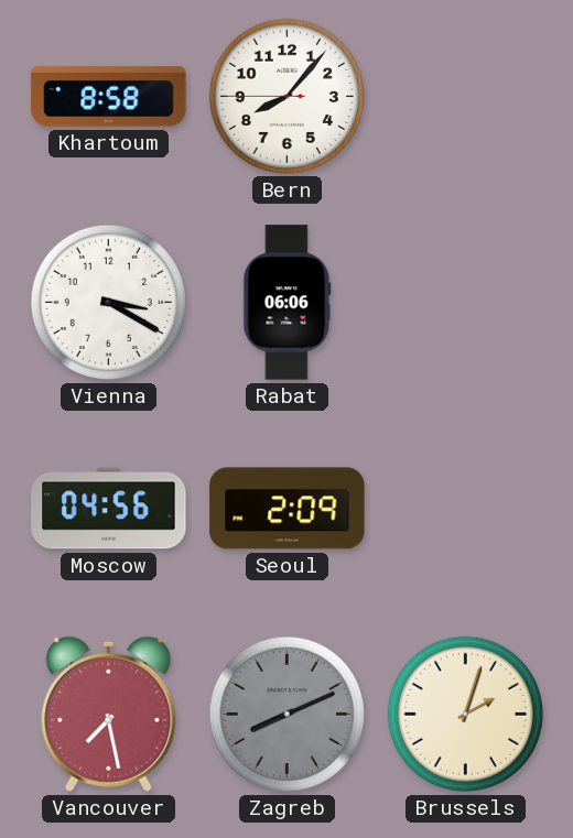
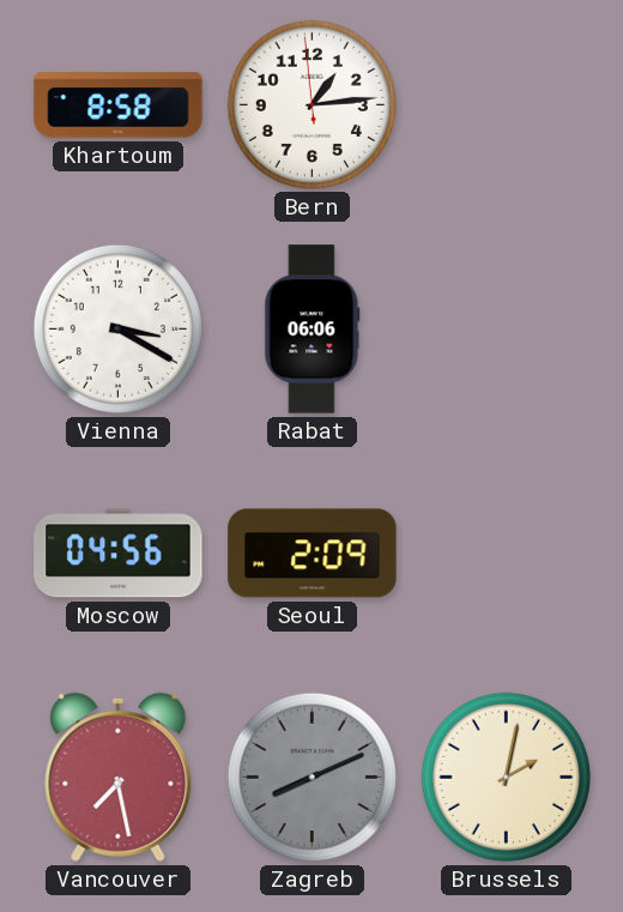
Bern: 8:06 -> 1:13
Brussels: 2:03 -> 2:02
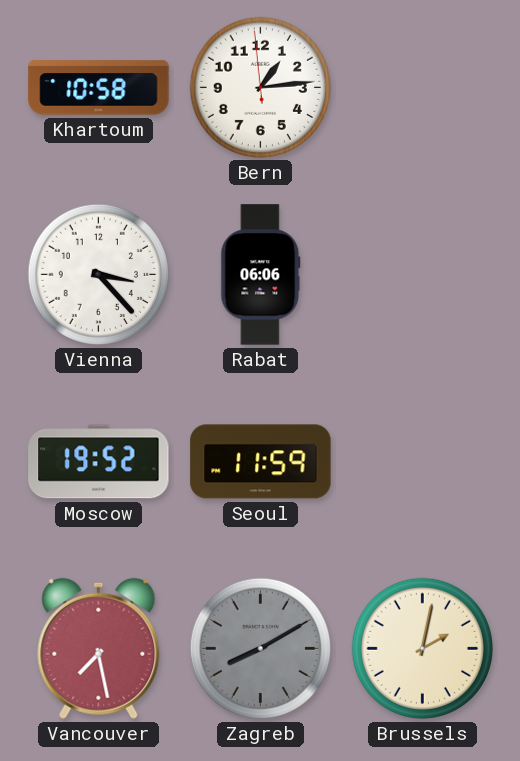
Khartoum: 8:58 -> 10:58
Vienna: 3:20 -> 3:23
Moscow: 04:56 -> 19:52
Seoul: 2:09 -> 11:59
Zagreb: 8:11 -> 8:10
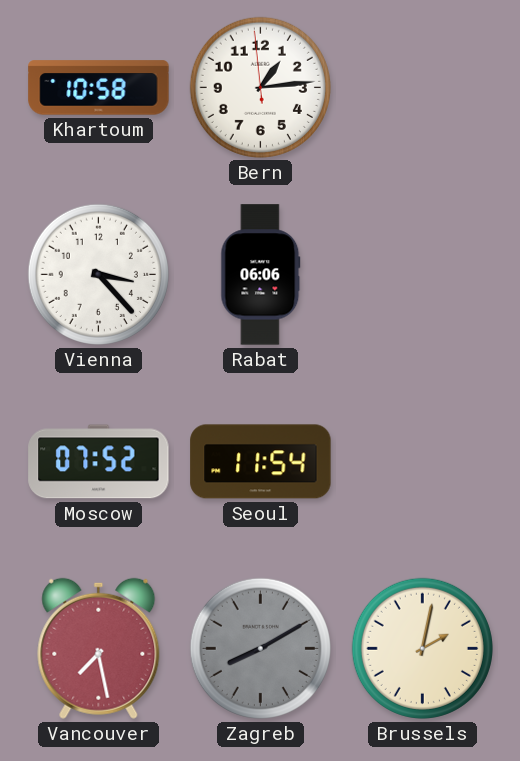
Moscow: 19:52 -> 07:52
Seoul: 11:59 -> 11:54
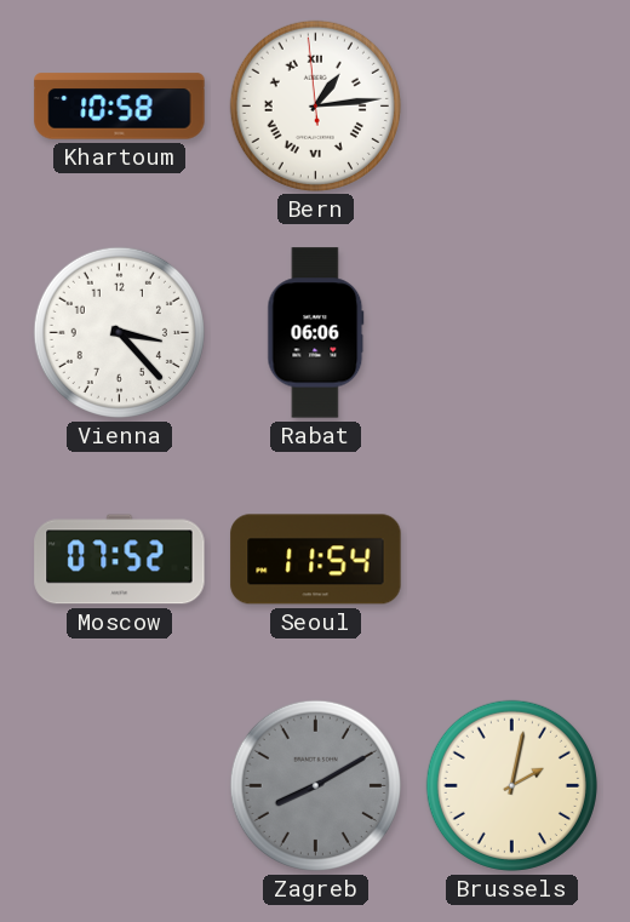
Bern numerals: Arabic -> Roman
Vancouver: 7:28 -> none
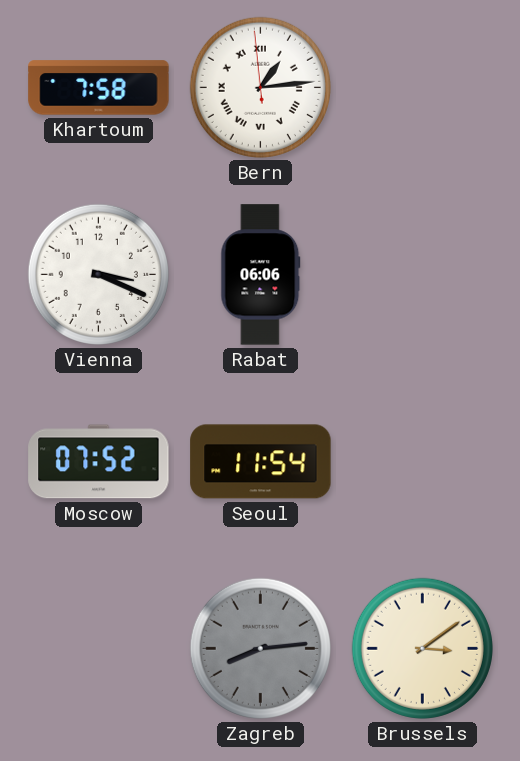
Khartoum: 10:58 -> 7:58
Vienna: 3:23 -> 3:19
Zagreb: 8:10 -> 8:14
Brussels: 2:02 -> 3:09
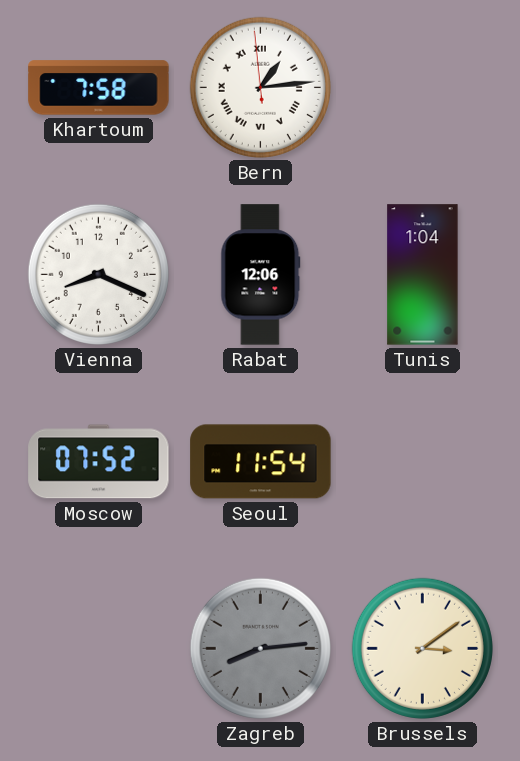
Vienna: 3:19 -> 8:19
Rabat: 06:06 -> 12:06
Tunis: none -> 1:04
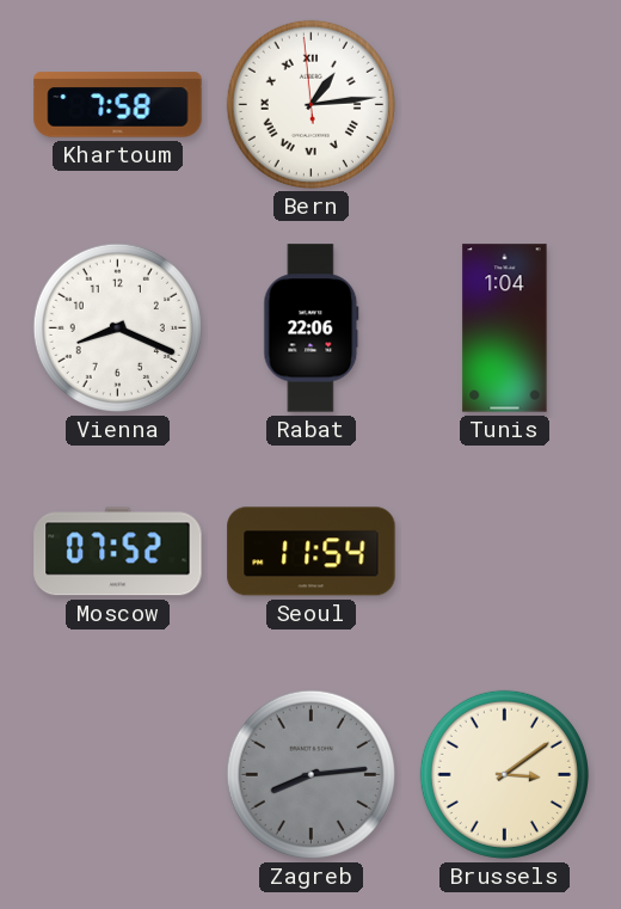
Rabat: 12:06 -> 22:06
